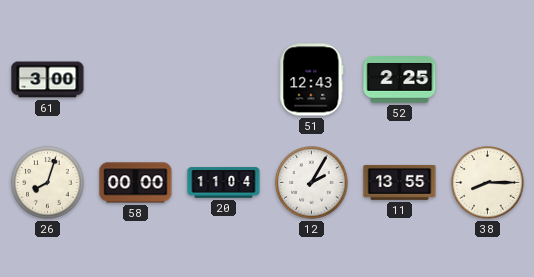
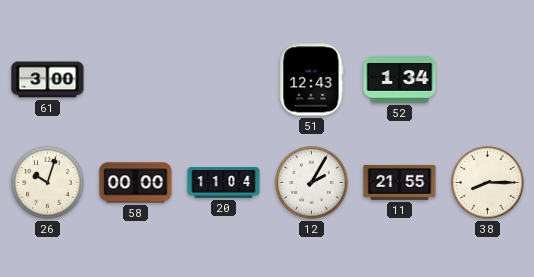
52: 2:25 -> 1:34
26: 8:03 -> 10:03
11: 13:55 -> 21:55
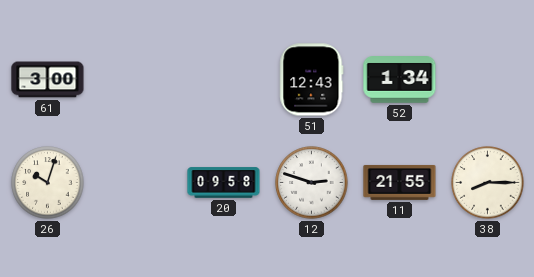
58: 00:00 -> none
20: 11:04 -> 09:58
12: 2:05 -> 2:48
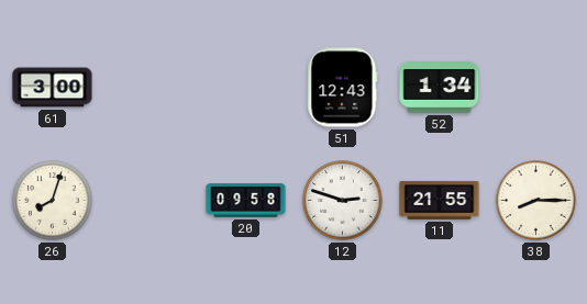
26: 10:03 -> 8:03
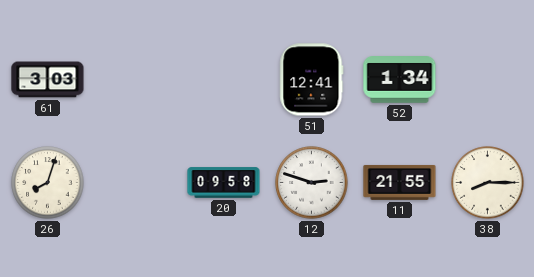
61: 3:00 -> 3:03
51: 12:43 -> 12:41
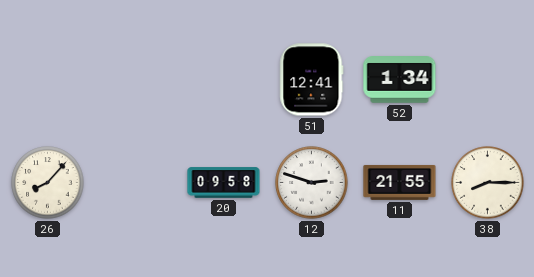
61: 3:03 -> none
26: 8:03 -> 8:07
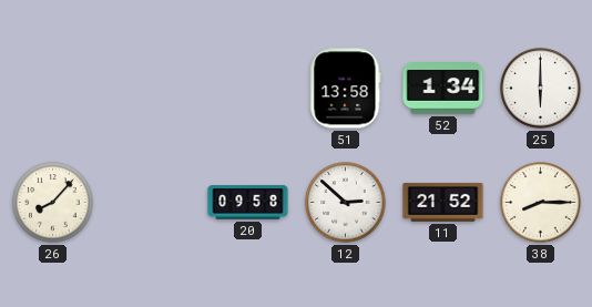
51: 12:41 -> 13:58
25: none -> 6:00
12: 2:48 -> 2:52
11: 21:55 -> 21:52
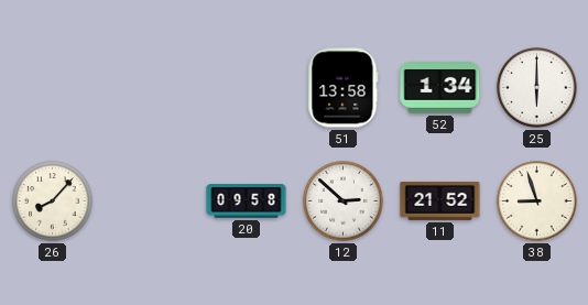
38: 8:15 -> 8:57
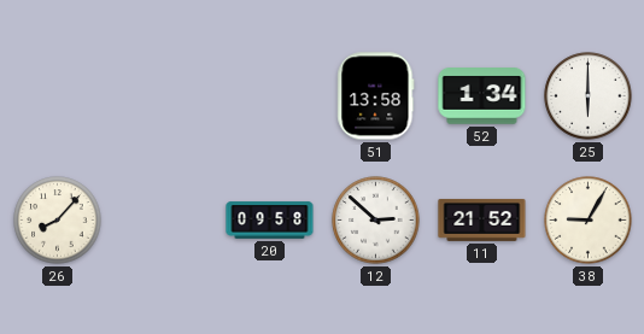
38: 8:57 -> 9:05
